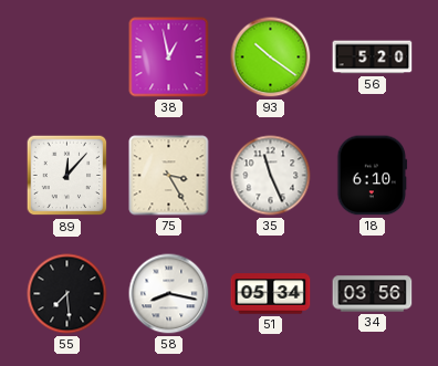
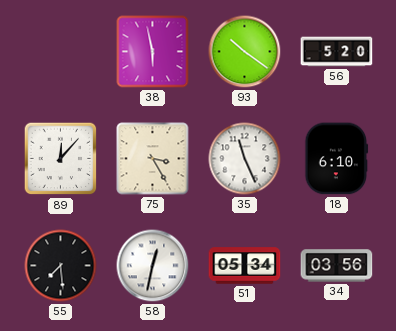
38: 12:58 -> 5:58
58: 8:17 -> 12:32
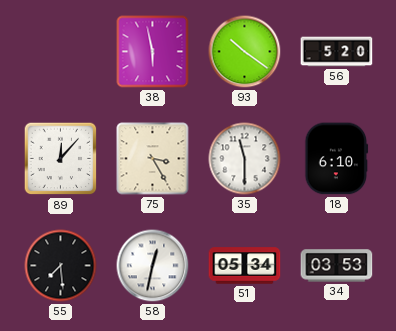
35: 11:26 -> 11:30
34: 03:56 -> 03:53
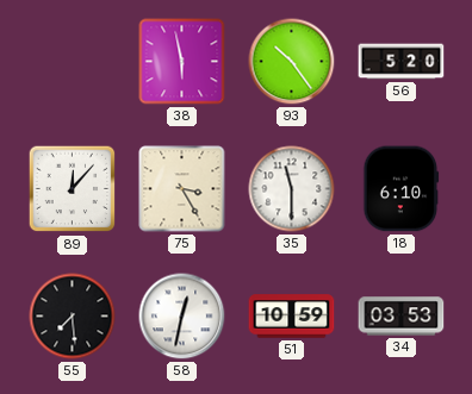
93: 10:21 -> 10:24
51: 05:34 -> 10:59
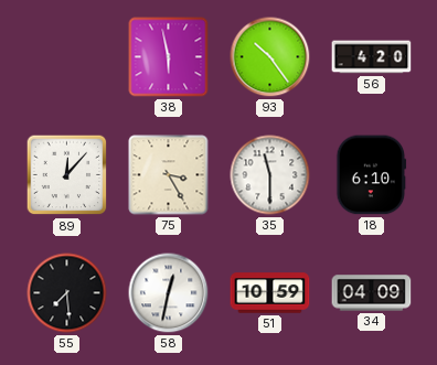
56: 5:20 -> 4:20
34: 03:53 -> 04:09
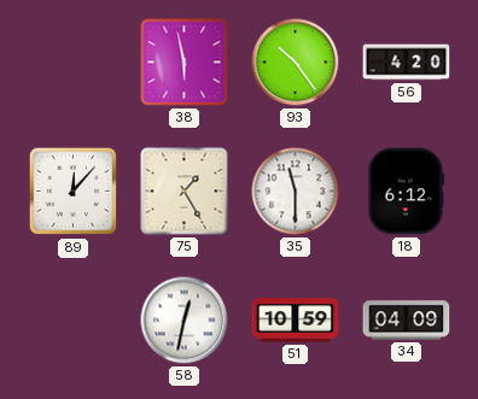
75: 3:25 -> 1:25
18: 6:10 -> 6:12
55: 7:29 -> none
